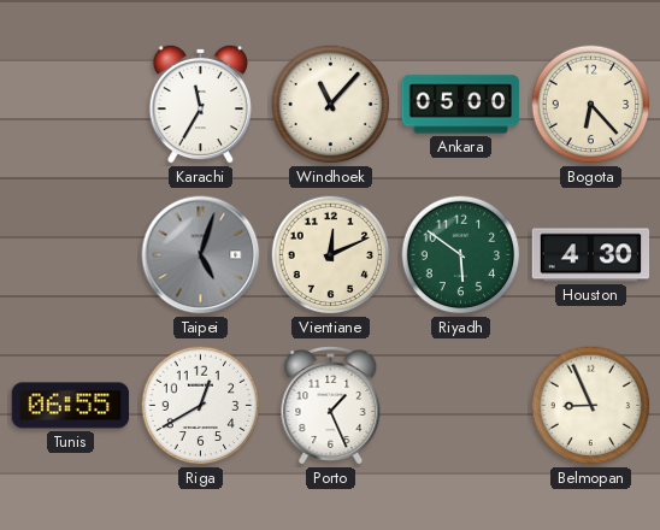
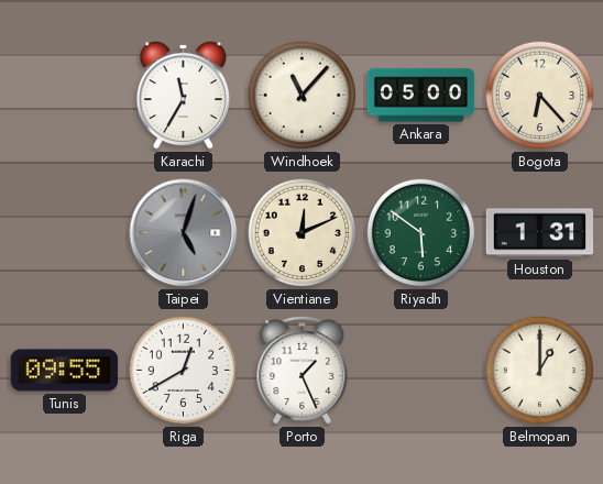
Houston: 4:30 -> 1:31
Tunis: 06:55 -> 09:55
Belmopan: 8:56 -> 1:00
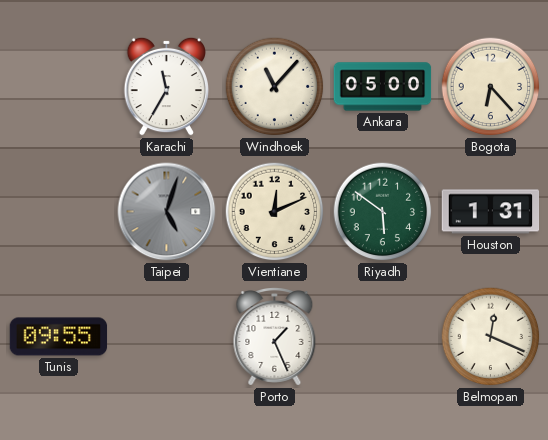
Riga: 12:40 -> none
Belmopan: 1:00 -> 12:19
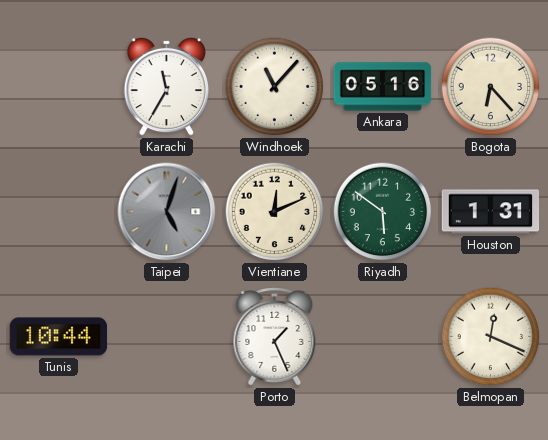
Ankara: 05:00 -> 05:16
Tunis: 09:55 -> 10:44
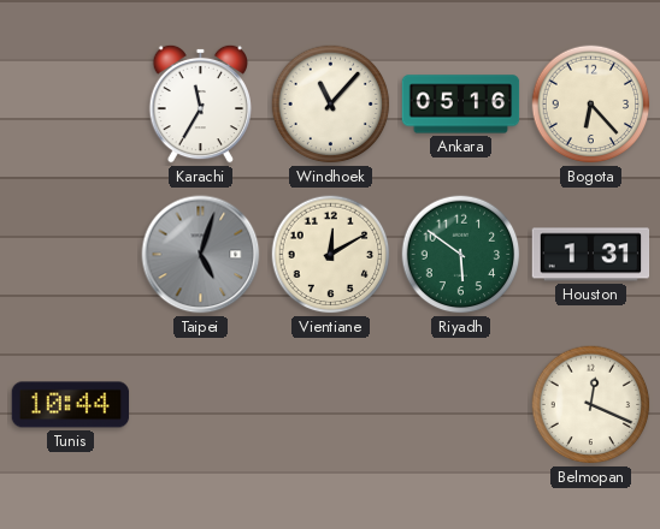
Vientiane: 12:11 -> 12:10
Porto: 1:26 -> none
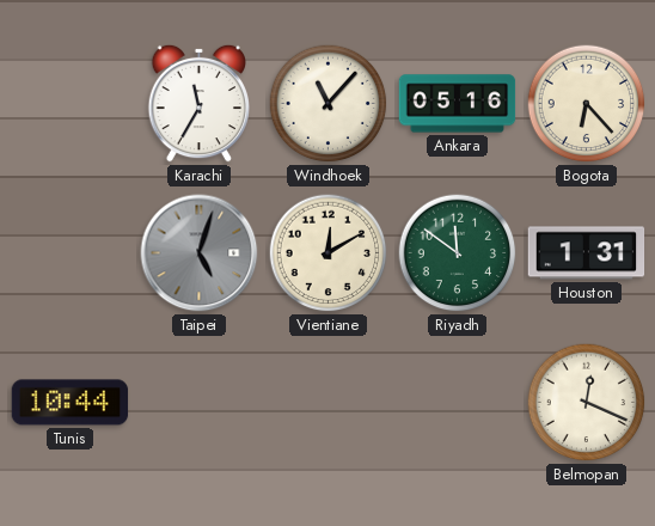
Riyadh: 5:51 -> 11:51
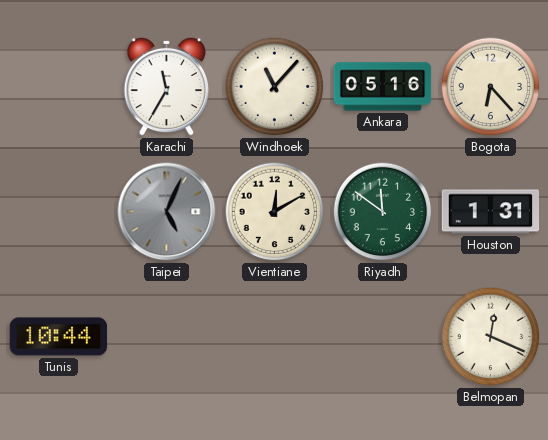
Taipei: 5:03 -> 5:04
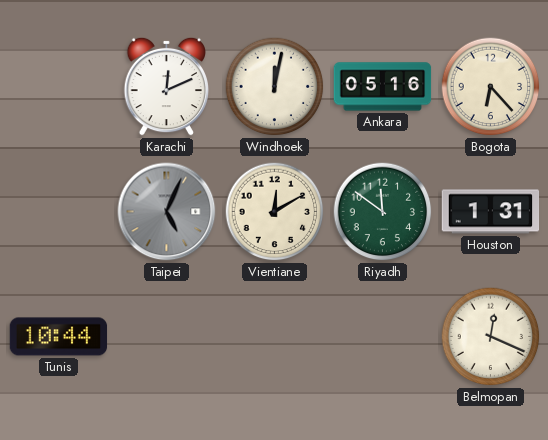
Karachi: 11:35 -> 12:11
Windhoek: 11:07 -> 12:02
